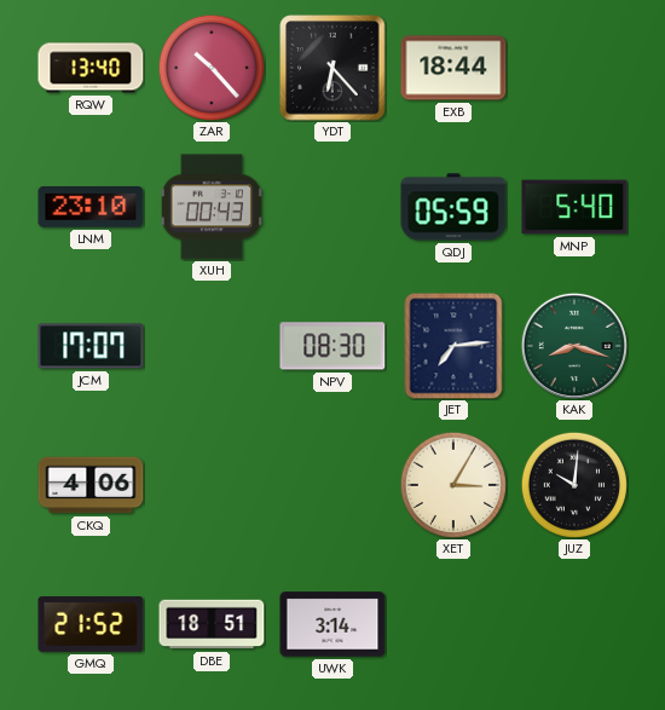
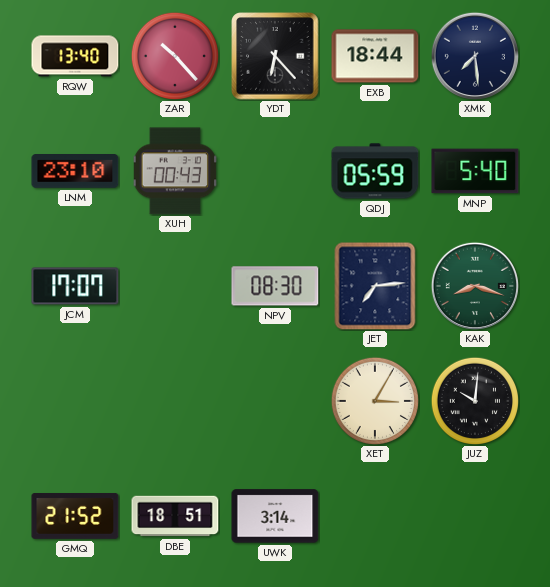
XMK: none -> 7:29
CKQ: 4:06 -> none
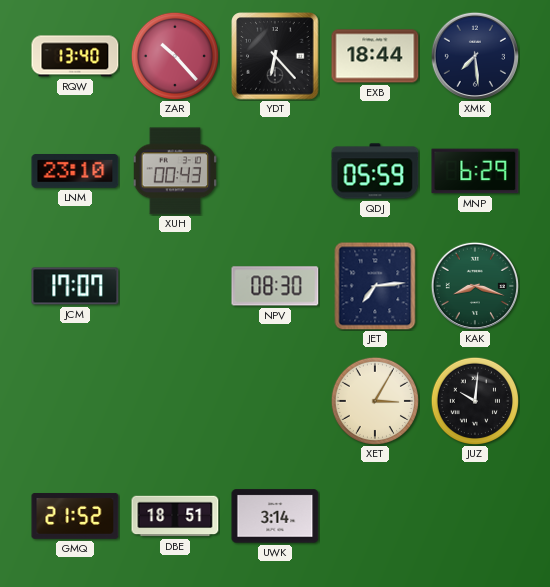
MNP: 5:40 -> 6:29
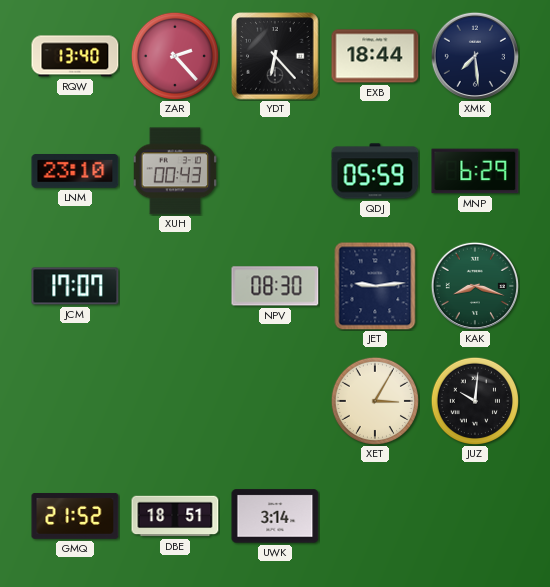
ZAR: 10:23 -> 2:23
JET: 7:14 -> 9:14
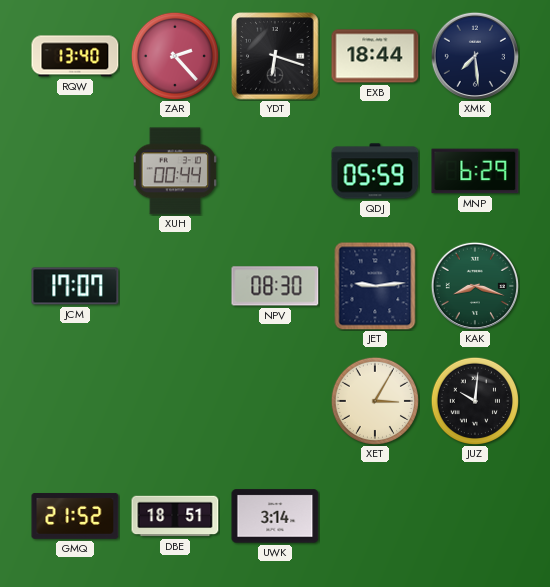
YDT: 6:23 -> 6:18
LNM: 23:10 -> none
XUH: 00:43 -> 00:44
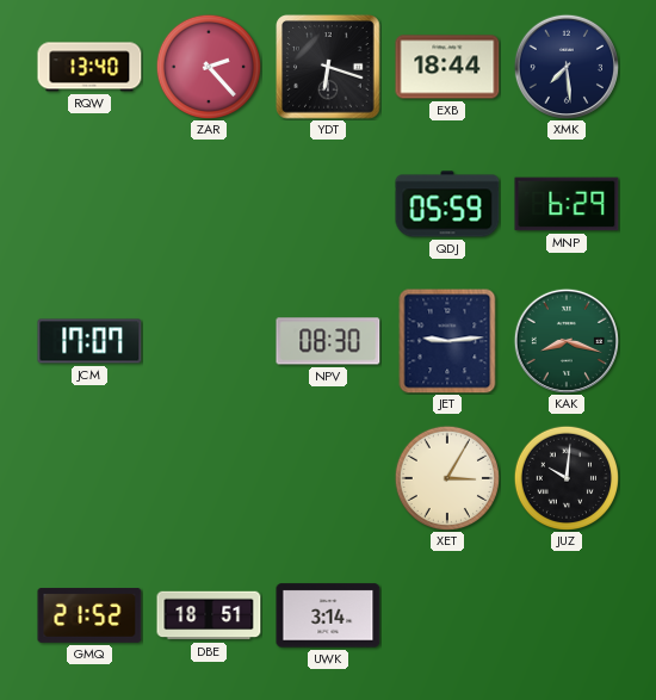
XUH: 00:44 -> none
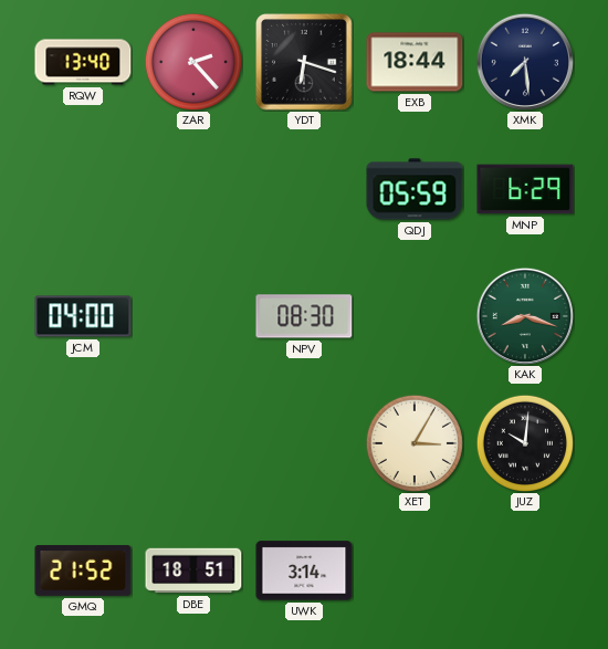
JCM: 17:07 -> 04:00
JET: 9:14 -> none
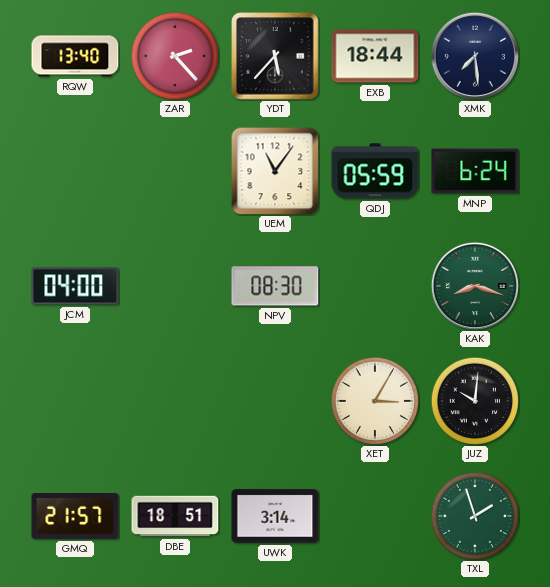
YDT: 6:18 -> 5:37
UEM: none -> 11:06
MNP: 6:29 -> 6:24
GMQ: 21:52 -> 21:57
TXL: none -> 1:57
